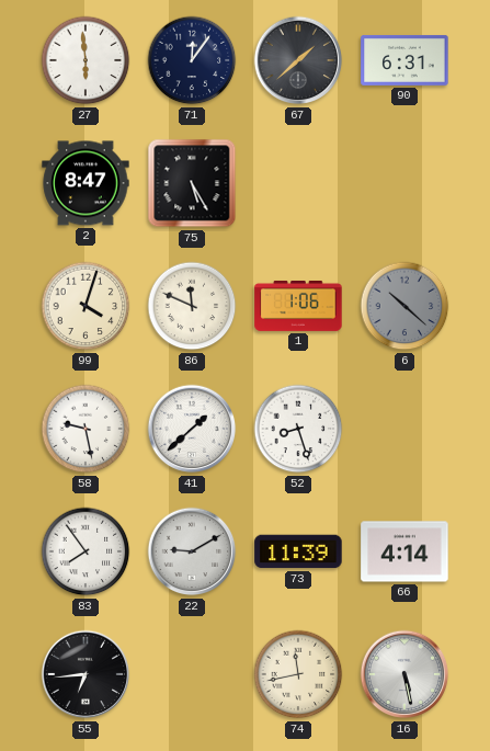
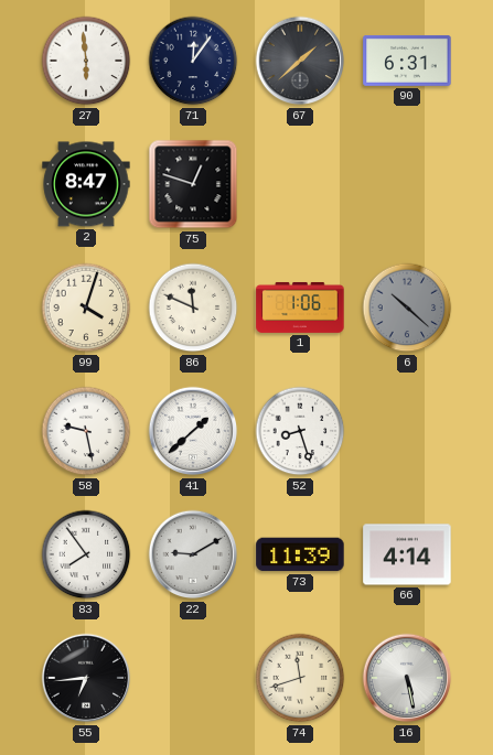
75: 5:25 -> 12:48
74: 11:43 -> 11:42
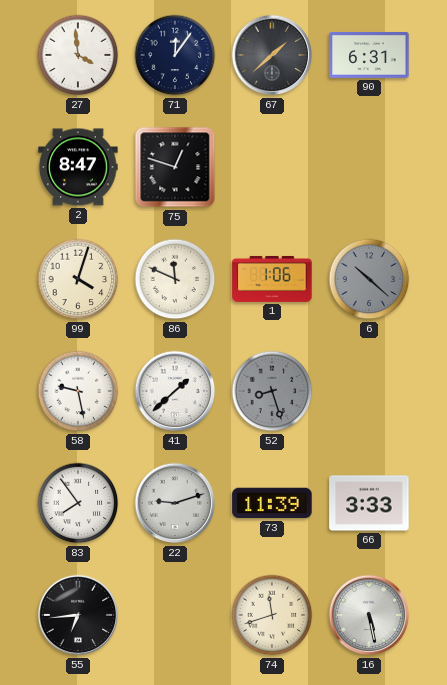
27: 5:59 -> 3:59
52 dial: white -> grey
22: 9:10 -> 9:12
66: 4:14 -> 3:33
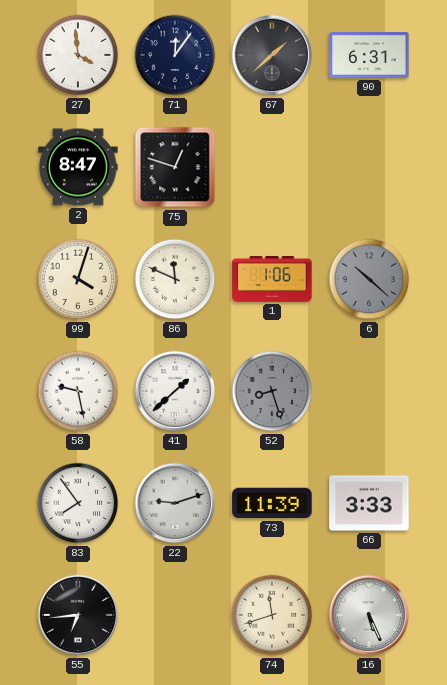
16: 5:28 -> 5:26
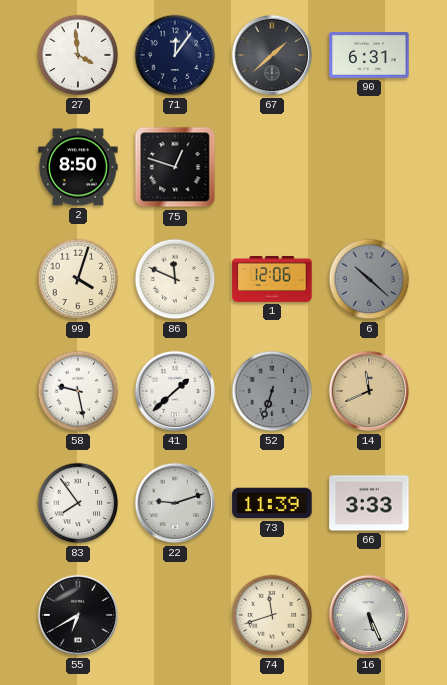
2: 8:47 -> 8:50
1: 1:06 -> 12:06
52: 8:27 -> 6:33
14: none -> 11:41
55: 6:44 -> 6:40
